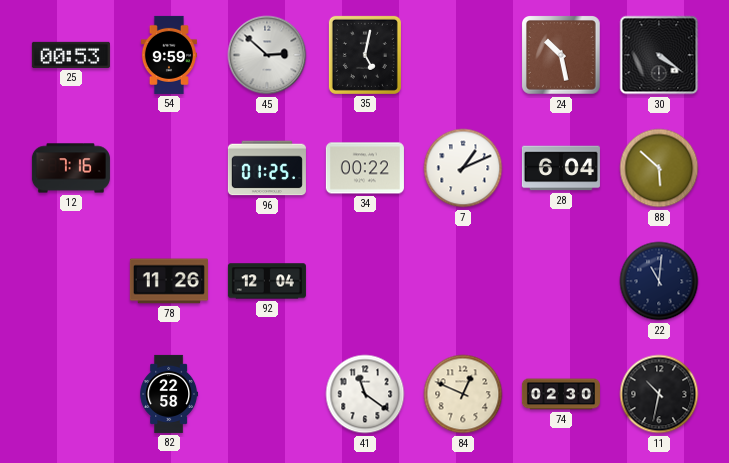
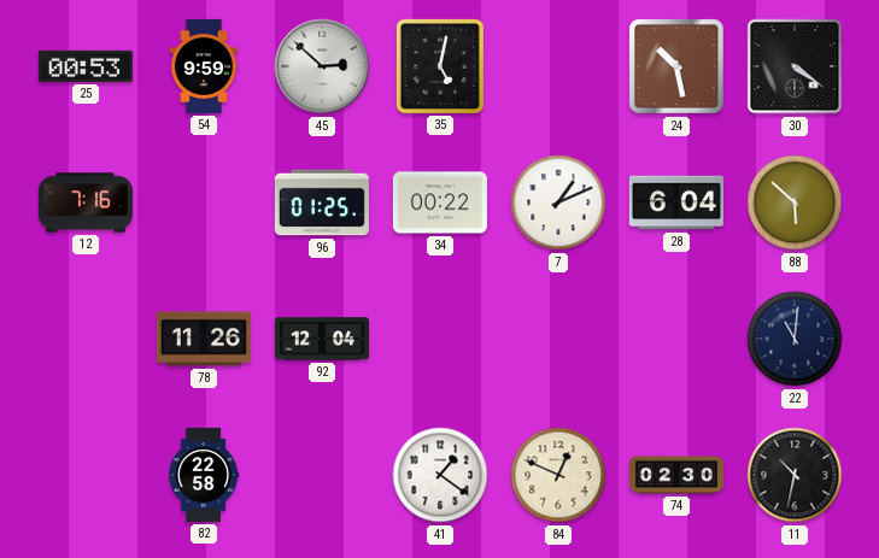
41: 11:21 -> 1:21
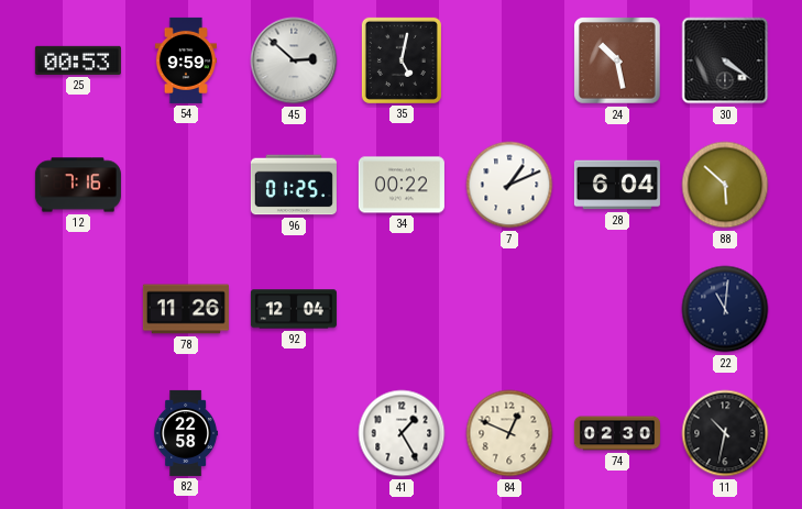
41: 1:21 -> 1:25
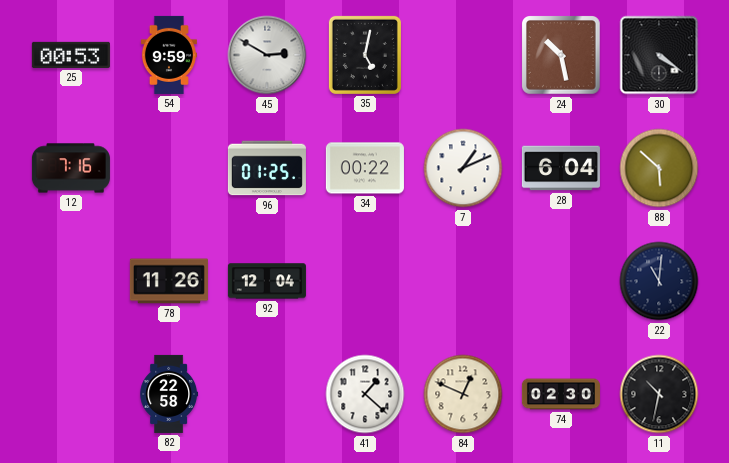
45: 2:52 -> 2:50
41: 1:25 -> 1:22
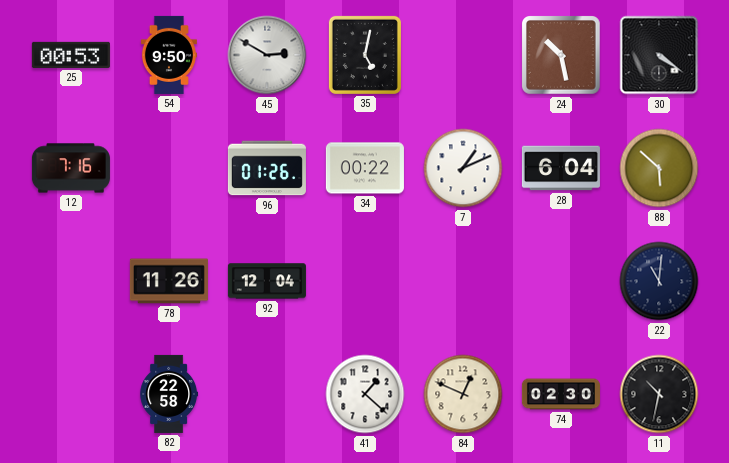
54: 9:59 -> 9:50
96: 01:25 -> 01:26
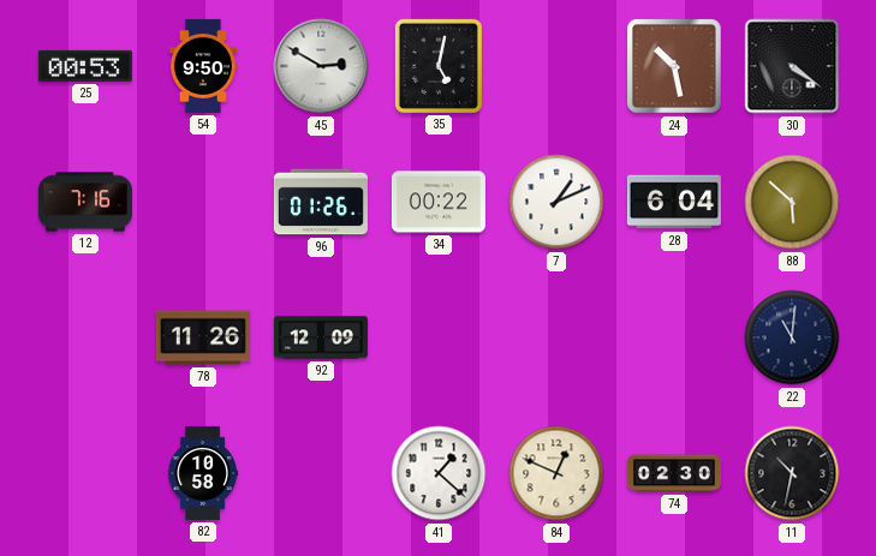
92: 12:04 -> 12:09
82: 22:58 -> 10:58
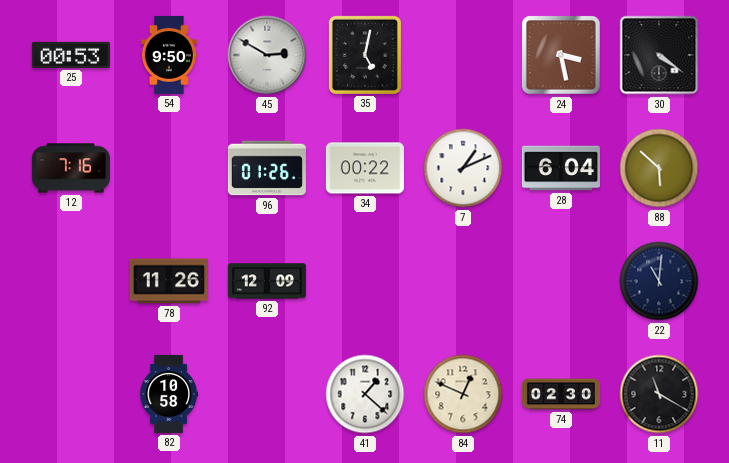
24: 10:28 -> 3:28
11: 10:32 -> 11:20
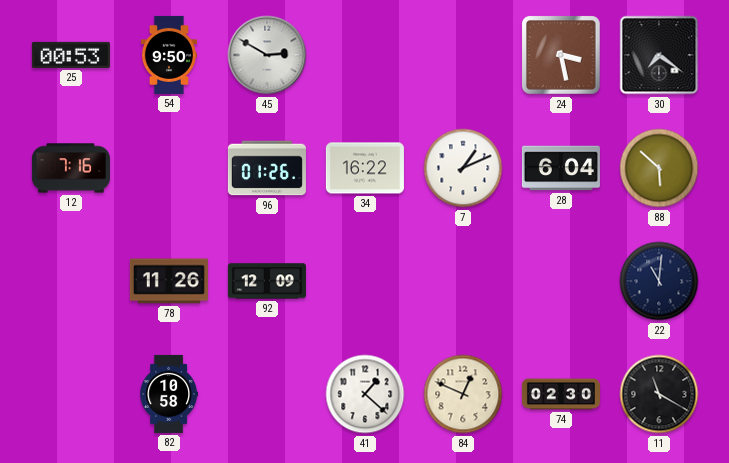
35: 5:02 -> none
30: 4:21 -> 7:21
34: 00:22 -> 16:22
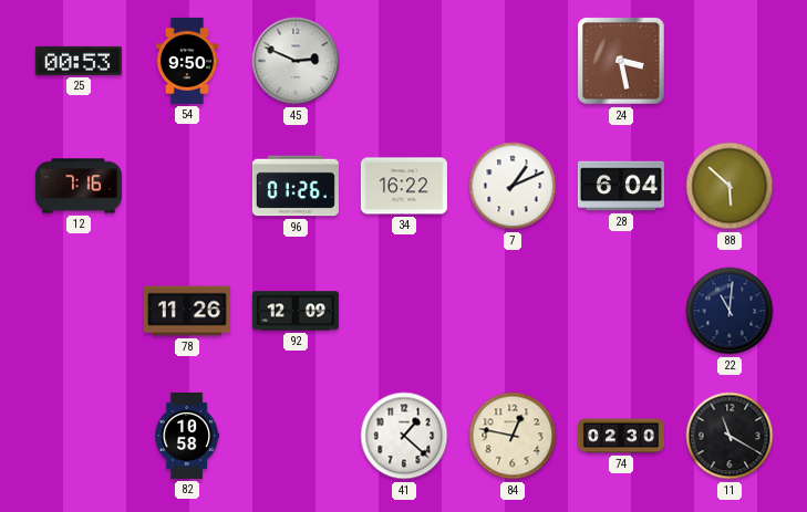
45: 2:50 -> 2:49
30: 7:21 -> none
84: 12:49 -> 12:47
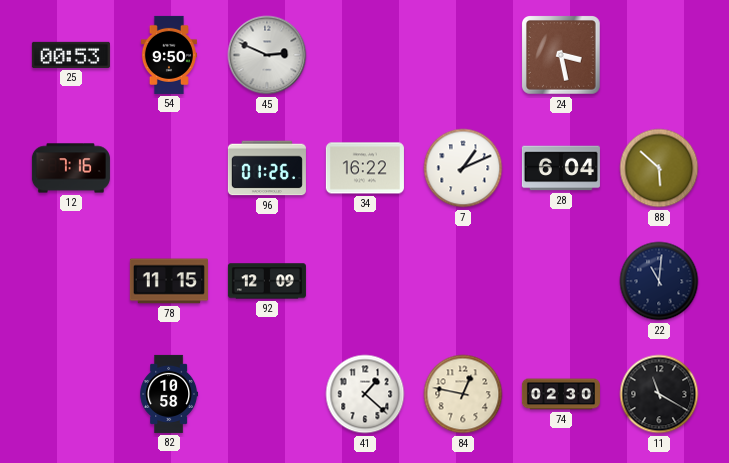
78: 11:26 -> 11:15
